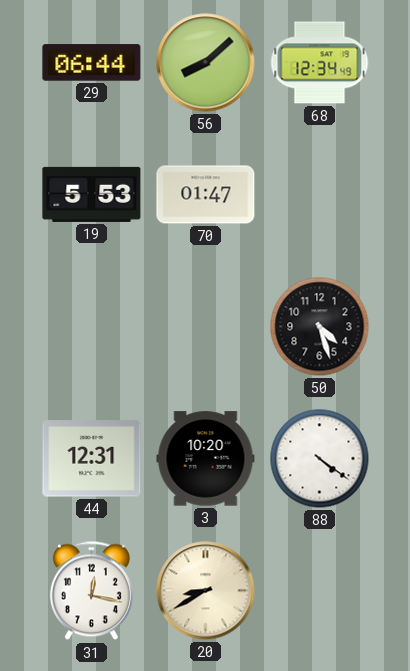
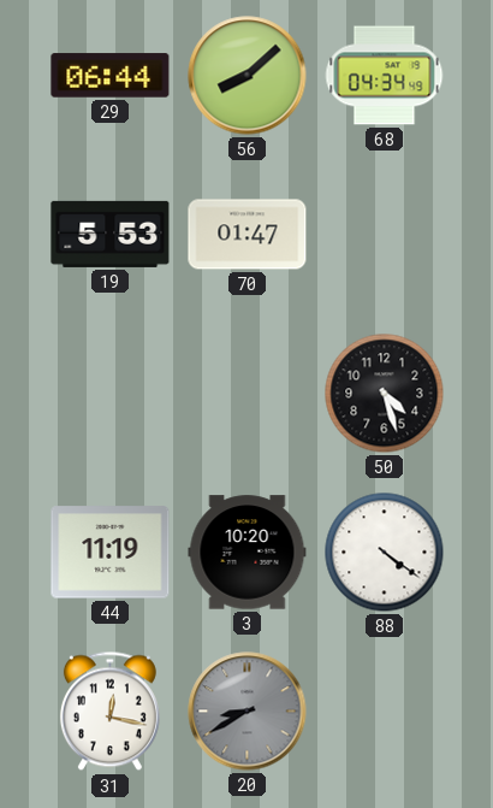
68: 12:34 -> 04:34
44: 12:31 -> 11:19
20 dial: cream -> grey
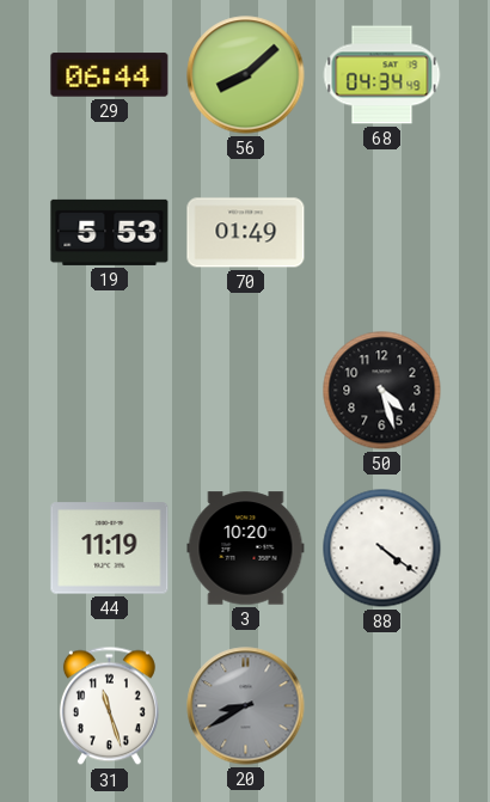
70: 01:47 -> 01:49
31: 12:17 -> 11:27
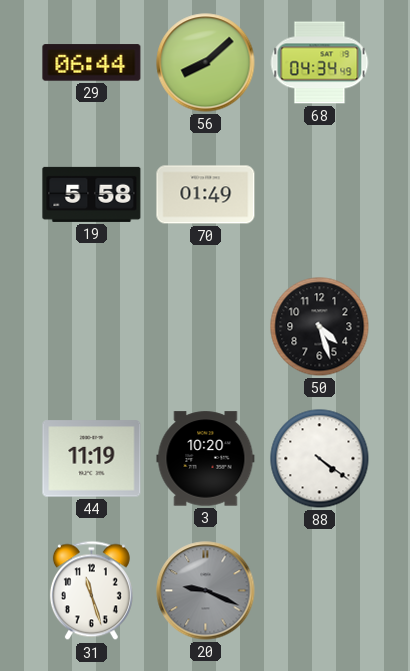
19: 5:53 -> 5:58
20: 8:40 -> 9:19
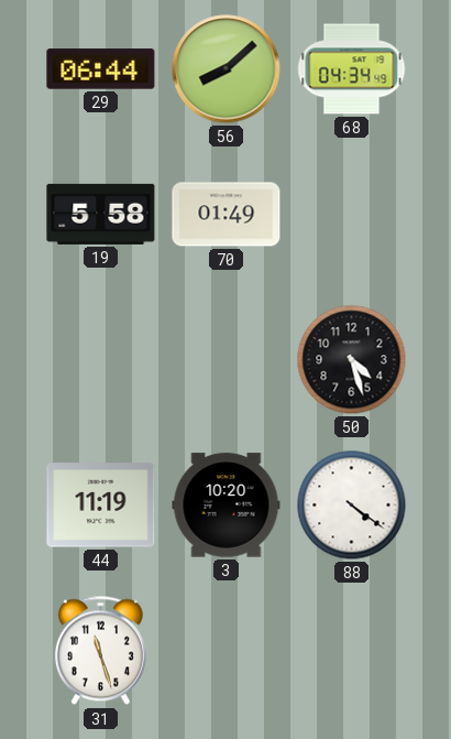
20: 9:19 -> none
